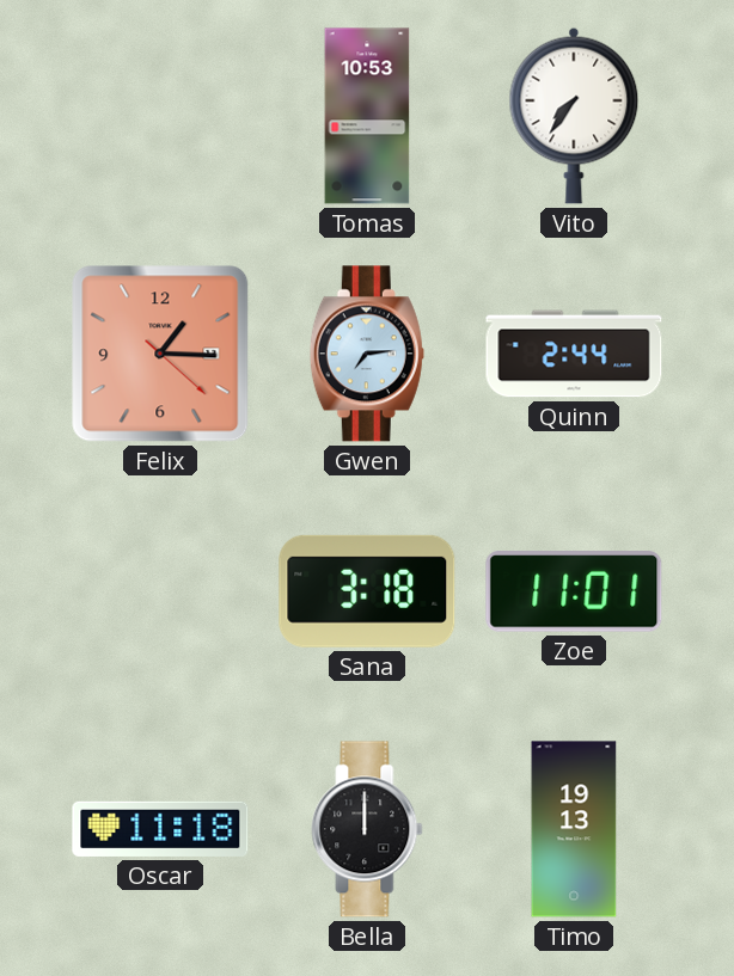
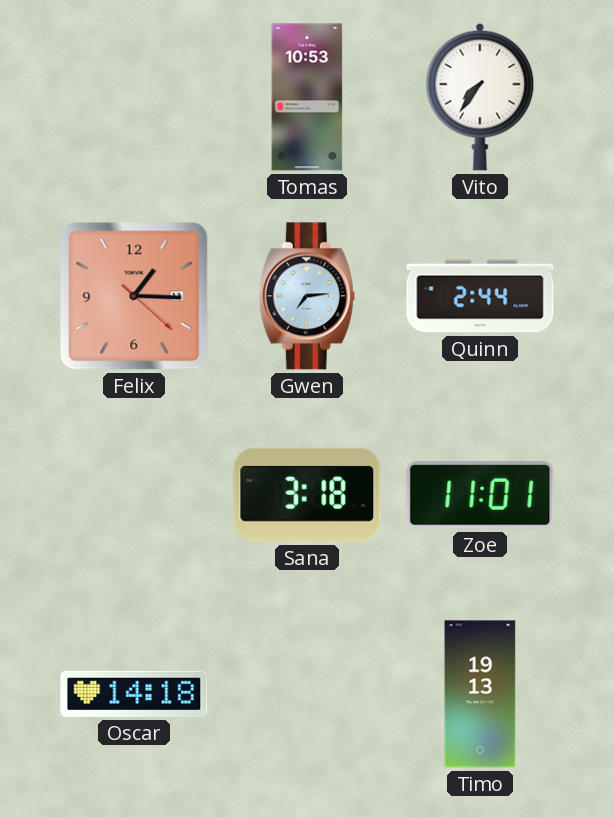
Oscar: 11:18 -> 14:18
Bella: 12:00 -> none
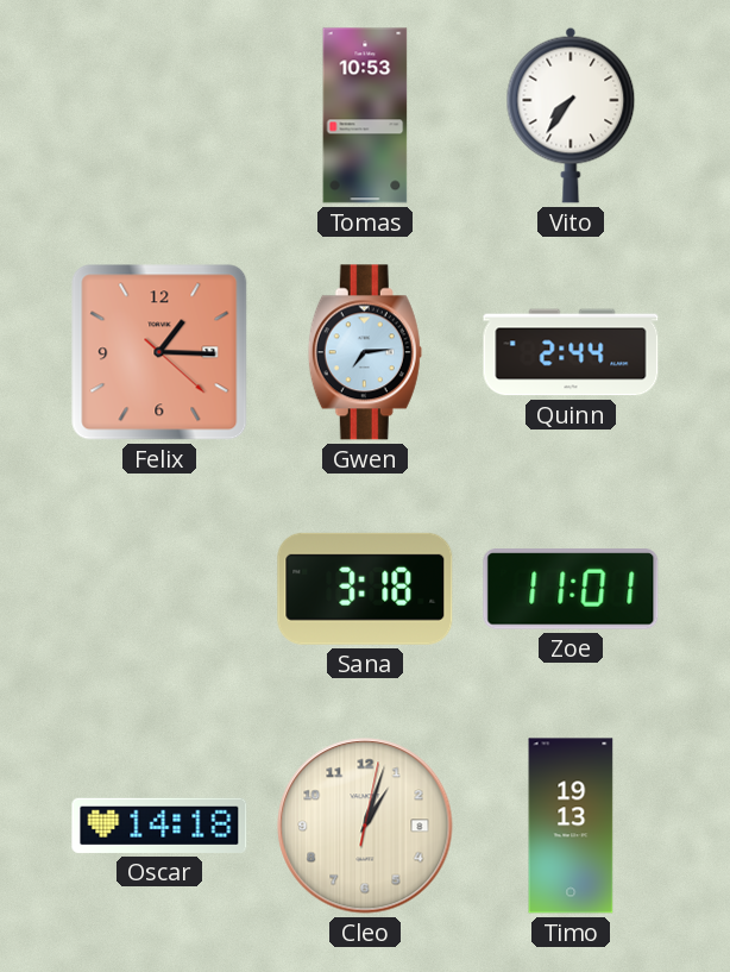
Cleo: none -> 1:03
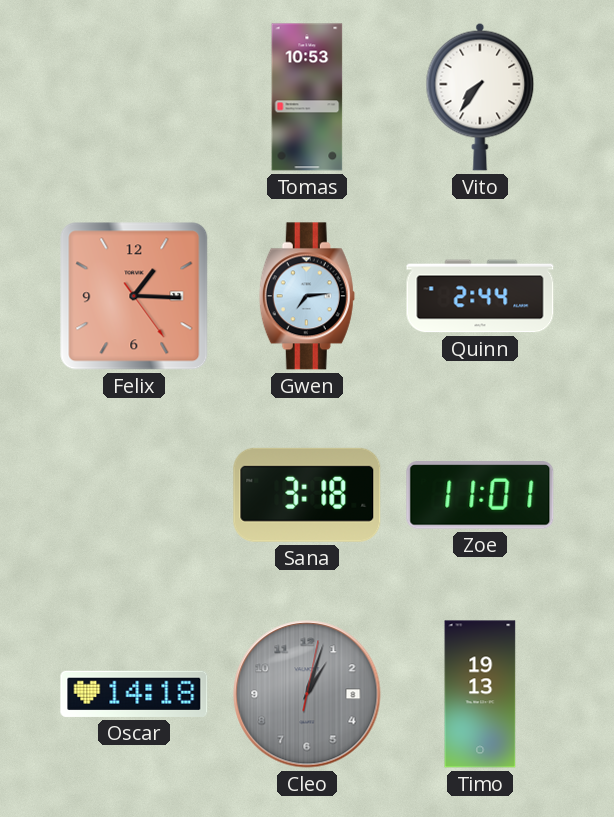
Felix: 1:15:22 -> 1:15:24
Cleo dial: cream -> grey
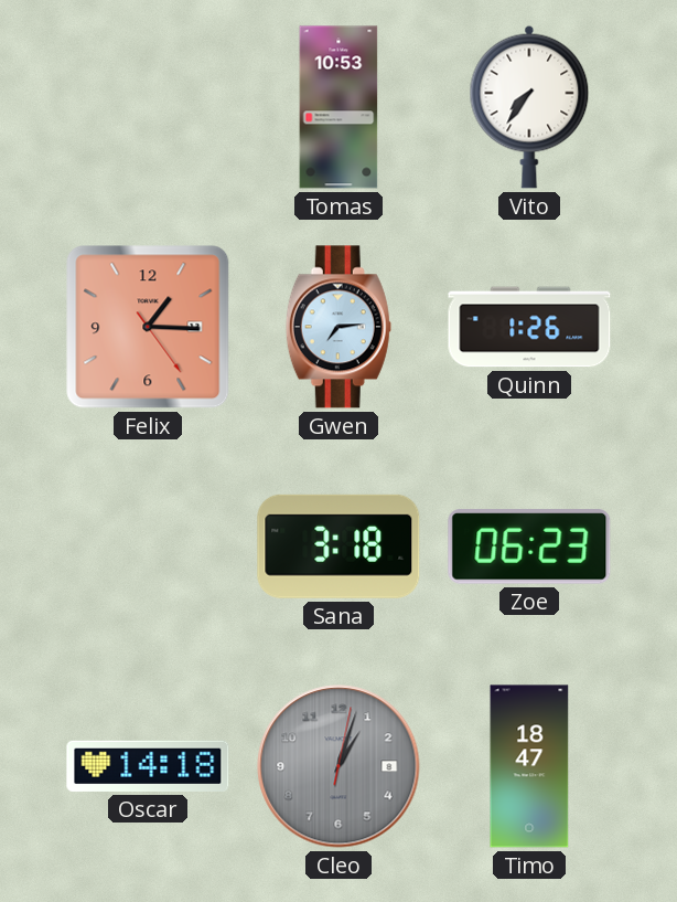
Quinn: 2:44 -> 1:26
Zoe: 11:01 -> 06:23
Timo: 19:13 -> 18:47
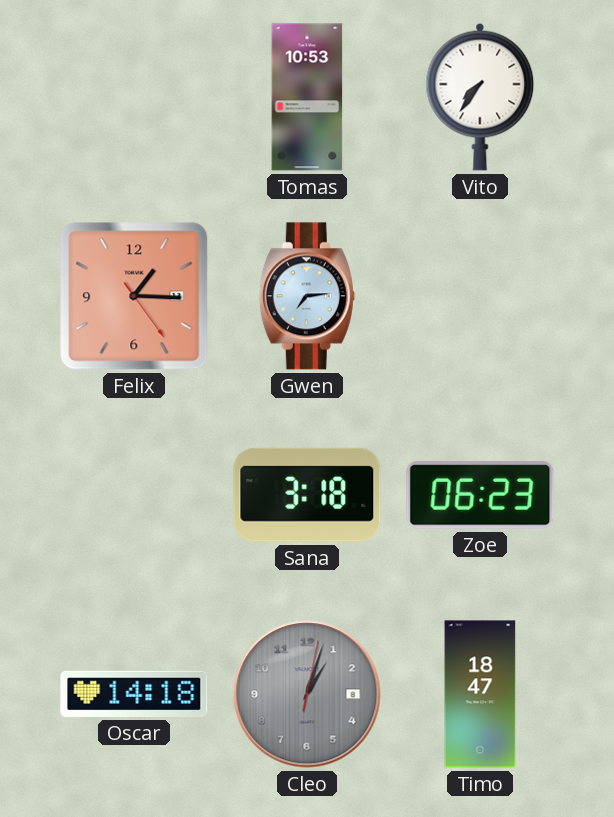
Quinn: 1:26 -> none
